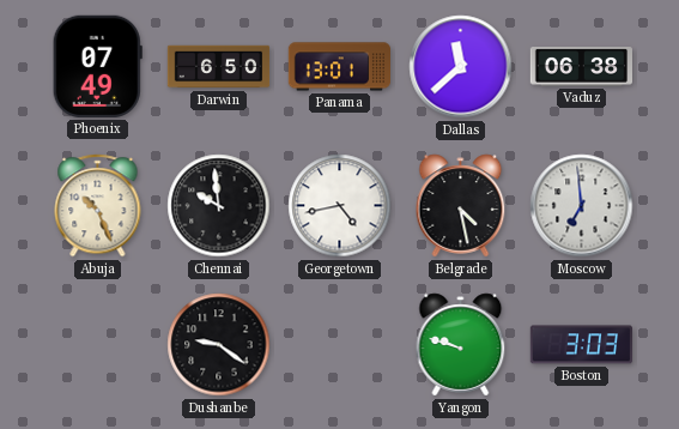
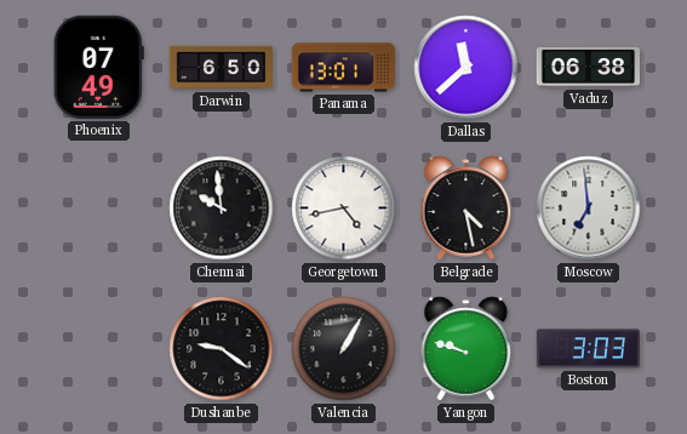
Abuja: 10:26 -> none
Valencia: none -> 1:05
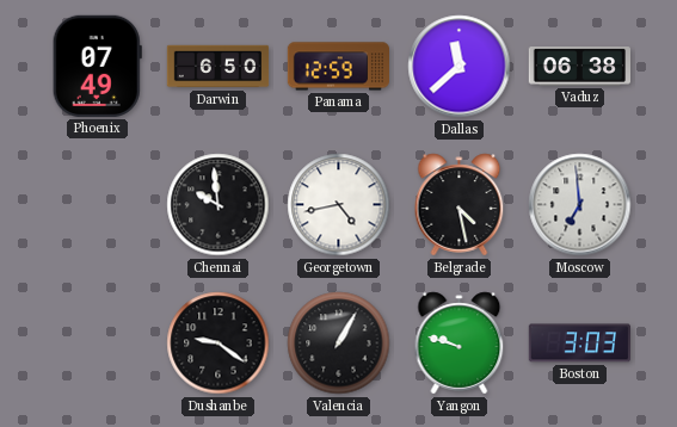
Panama: 13:01 -> 12:59
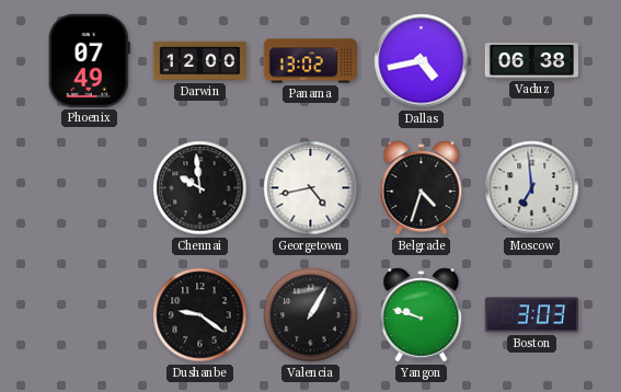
Darwin: 6:50 -> 12:00
Panama: 12:59 -> 13:02
Dallas: 11:38 -> 4:43
Belgrade: 4:28 -> 4:33
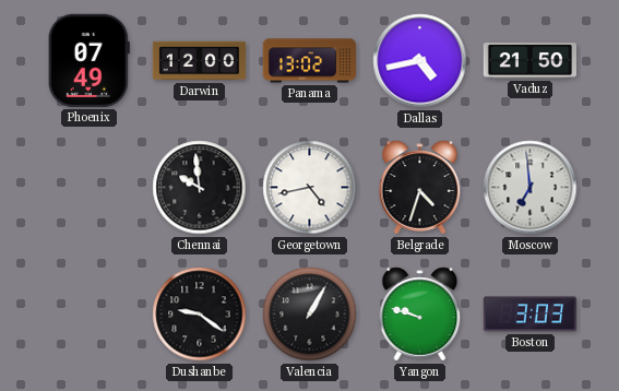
Vaduz: 06:38 -> 21:50
